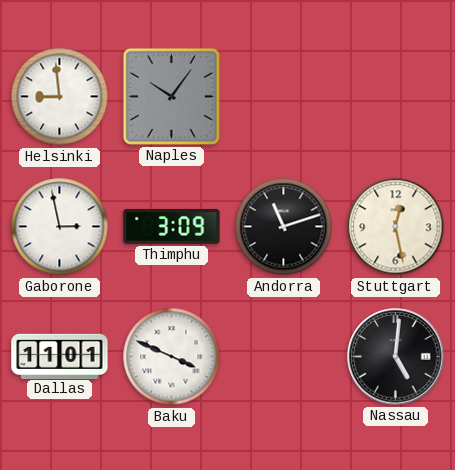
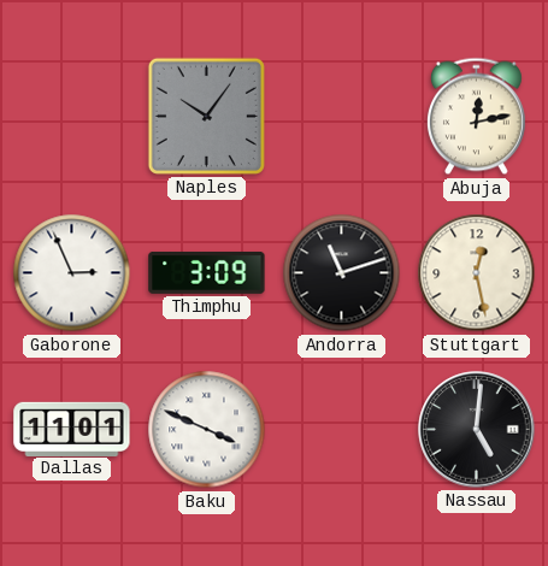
Helsinki: 8:59 -> none
Abuja: none -> 12:13
Gaborone: 2:58 -> 2:56
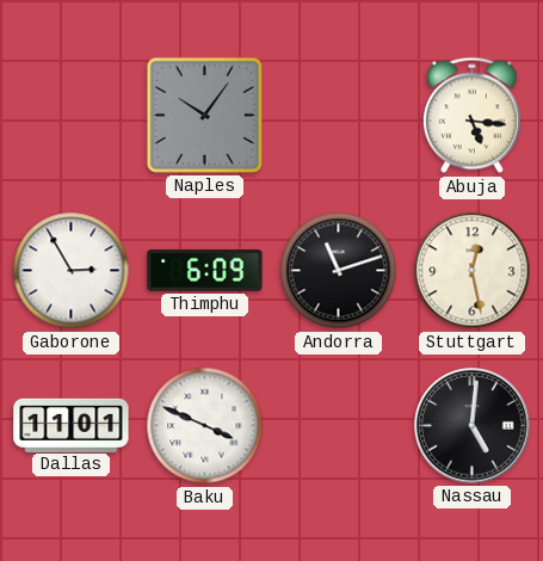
Abuja: 12:13 -> 5:16
Gaborone: 2:56 -> 2:55
Thimphu: 3:09 -> 6:09
